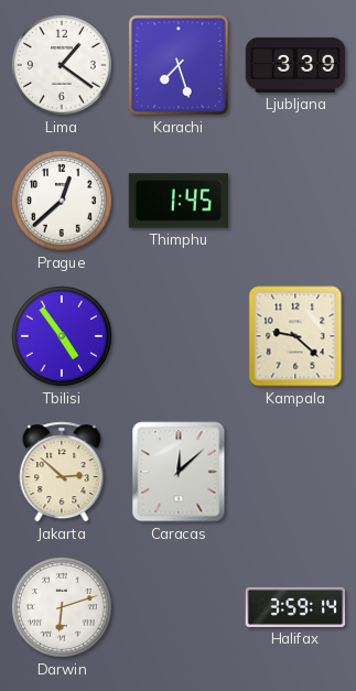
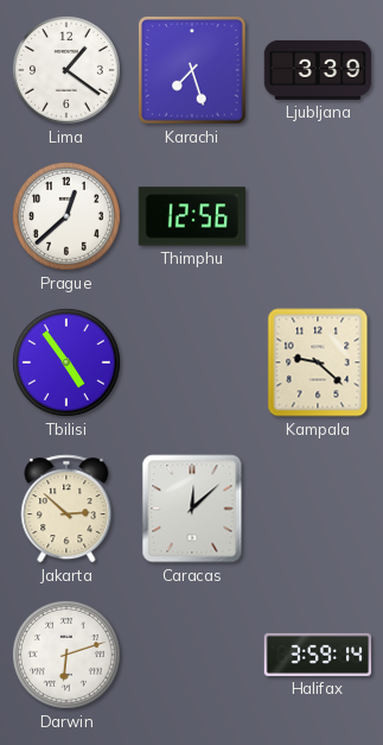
Thimphu: 1:45 -> 12:56
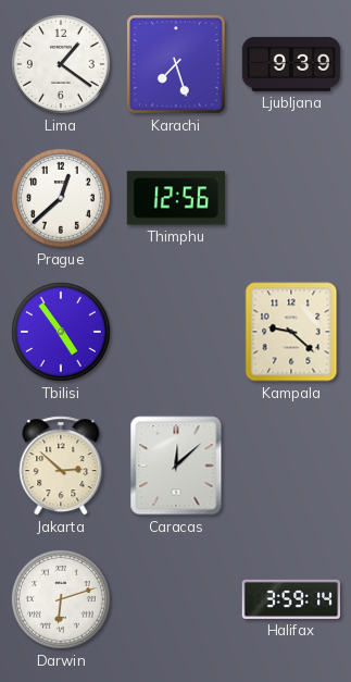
Ljubljana: 3:39 -> 9:39
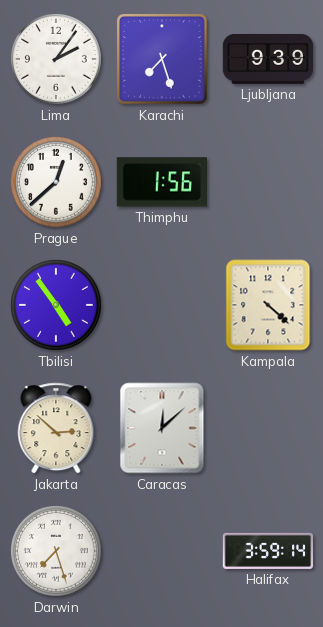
Lima: 1:21 -> 2:06
Thimphu: 12:56 -> 1:56
Kampala: 9:22 -> 4:22
Darwin: 6:12 -> 7:27
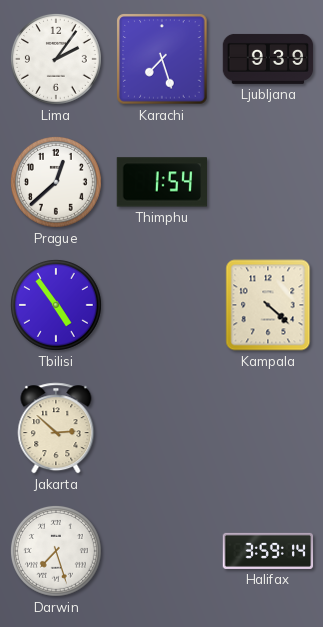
Thimphu: 1:56 -> 1:54
Caracas: 12:08 -> none
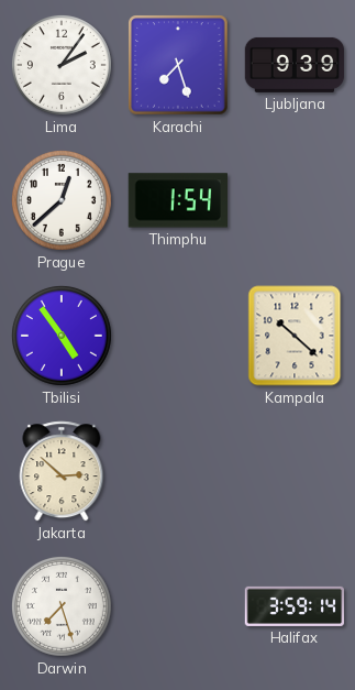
Kampala: 4:22 -> 10:22
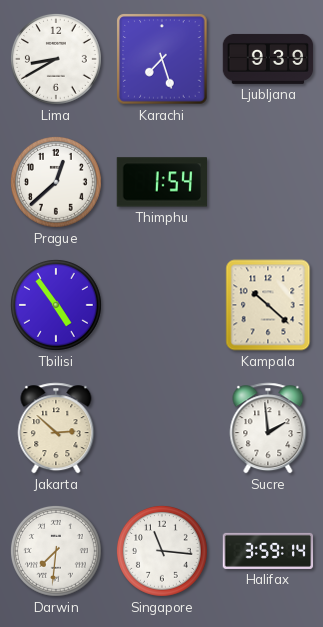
Lima: 2:06 -> 8:40
Sucre: none -> 1:59
Darwin: 7:27 -> 7:31
Singapore: none -> 11:16
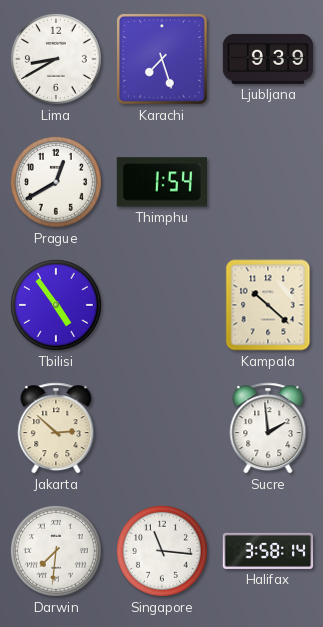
Prague: 12:38 -> 12:40
Halifax: 3:59 -> 3:58
